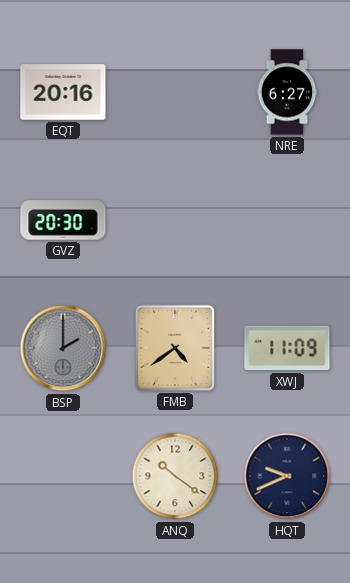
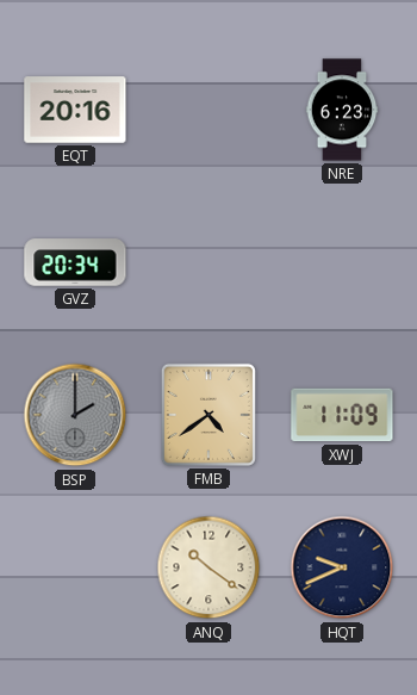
NRE: 6:27 -> 6:23
GVZ: 20:30 -> 20:34
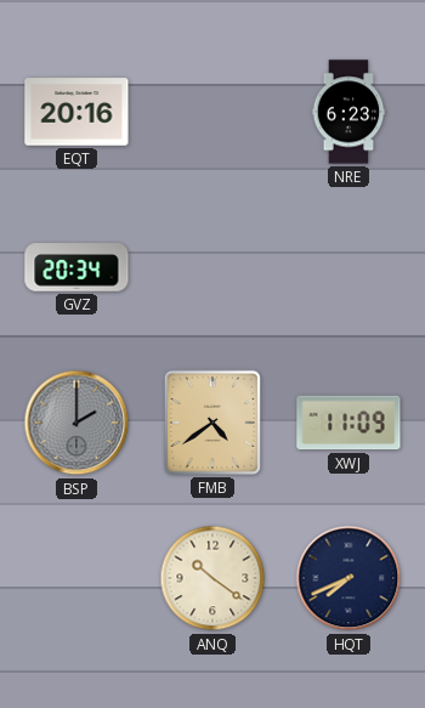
HQT: 9:41 -> 7:41
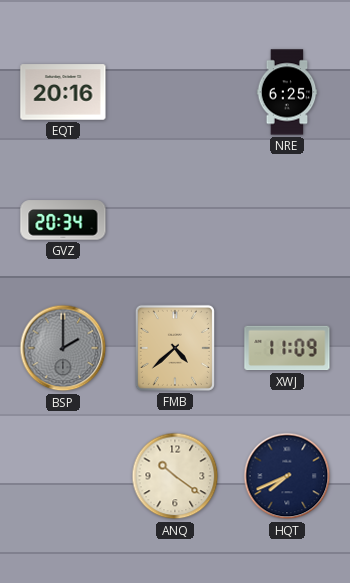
NRE: 6:23 -> 6:25
FMB: 4:39 -> 4:38
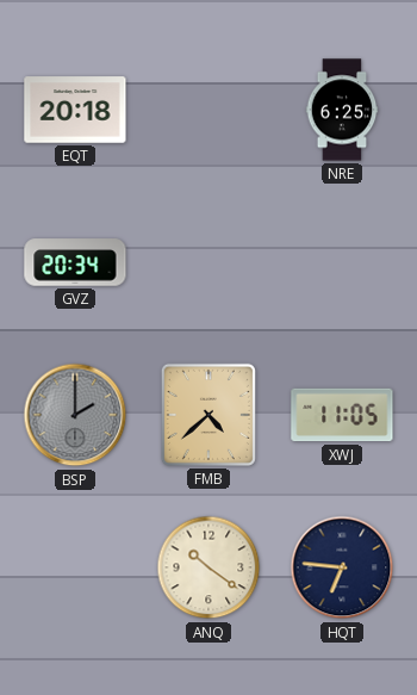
EQT: 20:16 -> 20:18
XWJ: 11:09 -> 11:05
HQT: 7:41 -> 6:46
